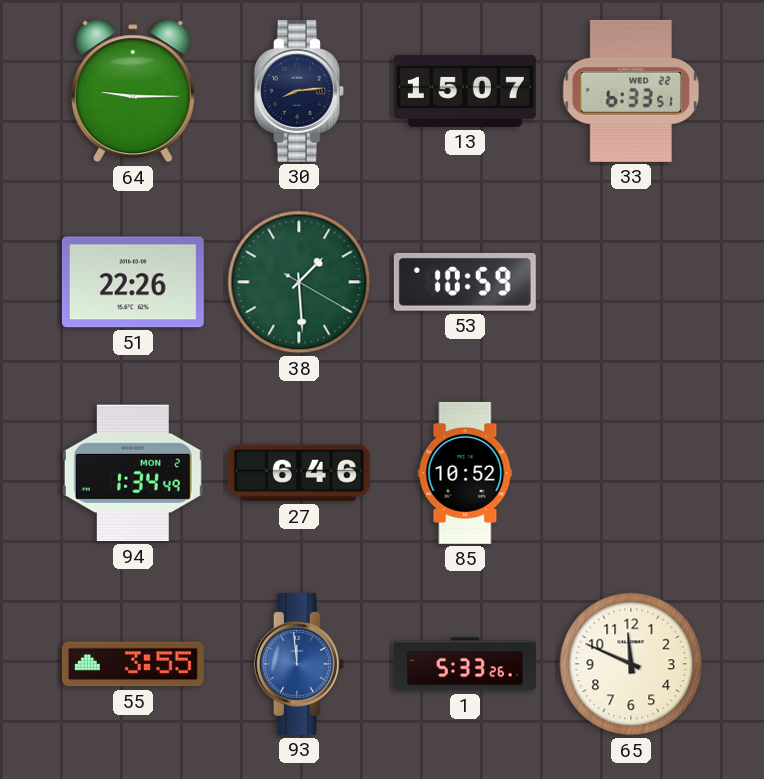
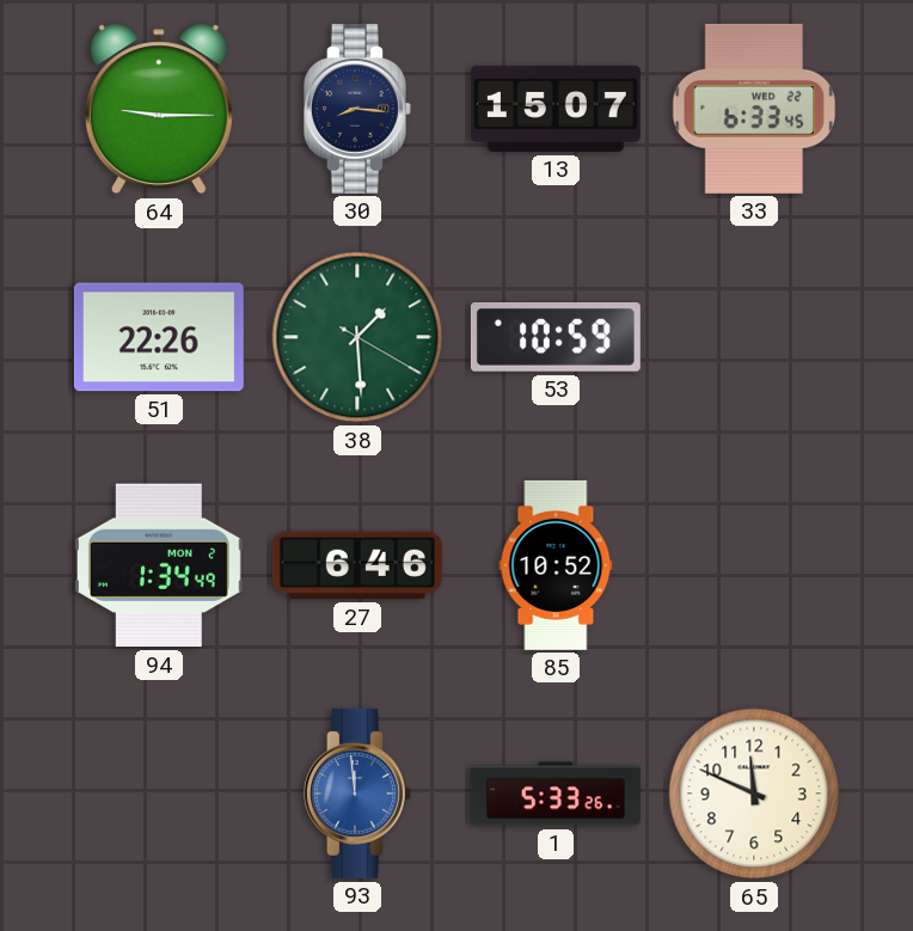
30: 8:14 -> 8:16
33: 6:33:51 -> 6:33:45
55: 3:55 -> none
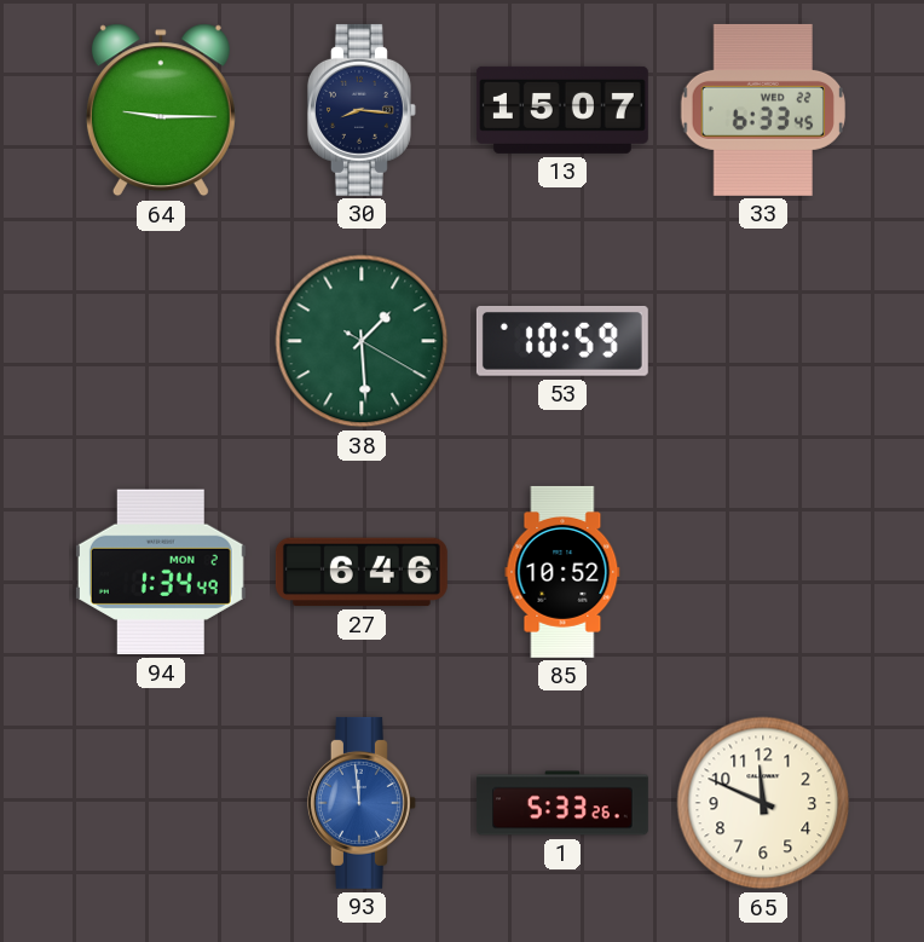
51: 22:26 -> none
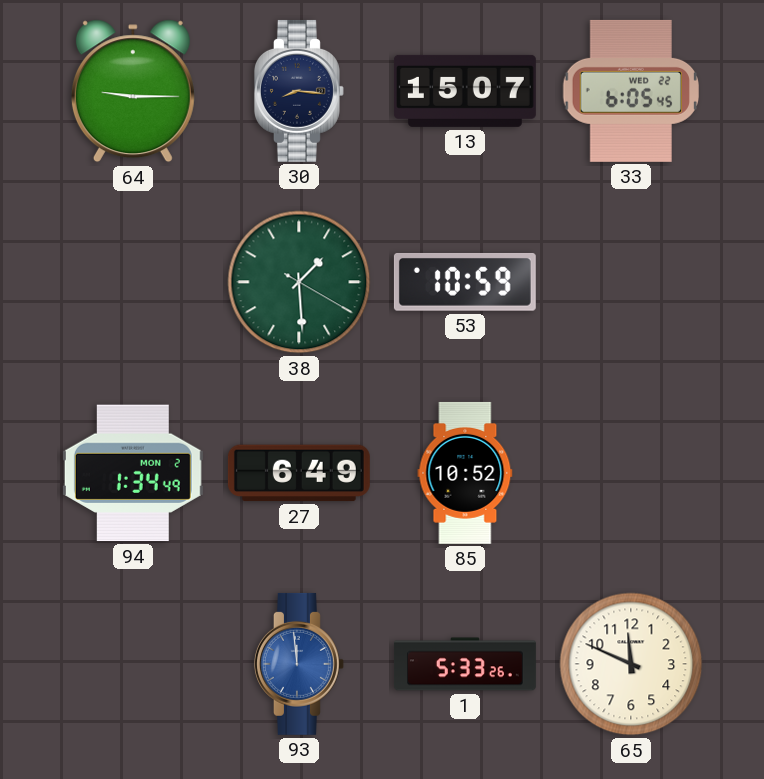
33: 6:33 -> 6:05
27: 6:46 -> 6:49
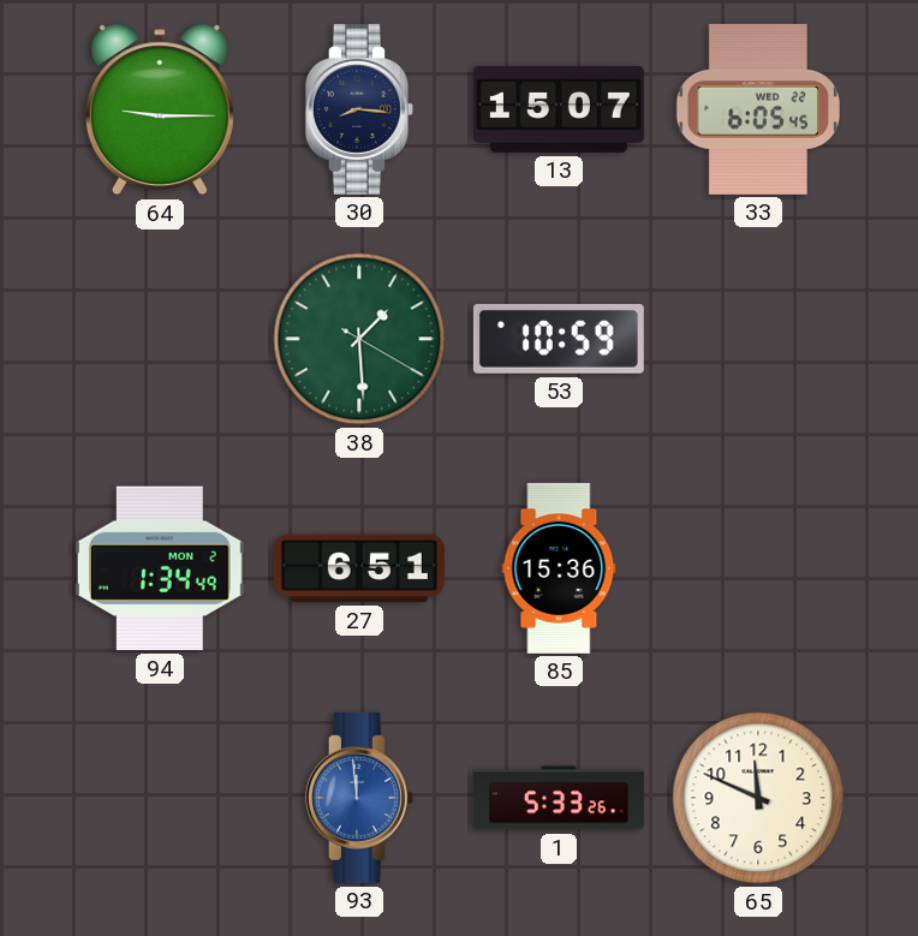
27: 6:49 -> 6:51
85: 10:52 -> 15:36
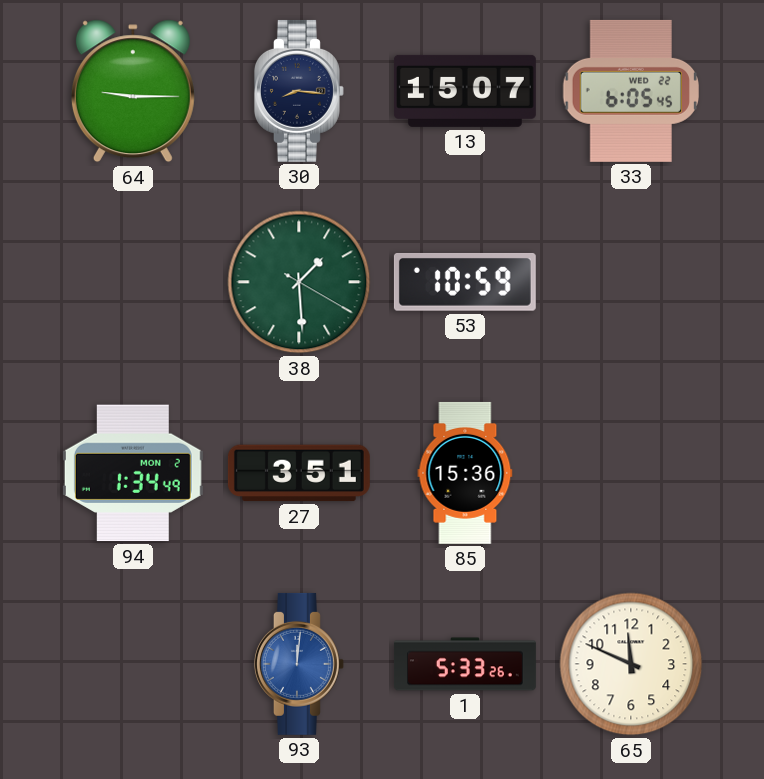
27: 6:51 -> 3:51
93: 11:59 -> 12:01
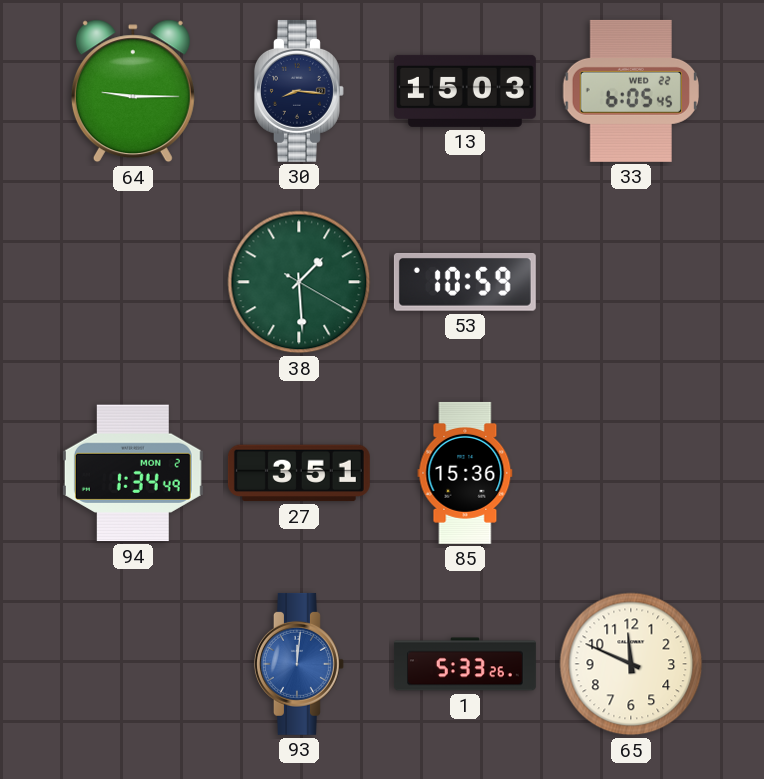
13: 15:07 -> 15:03
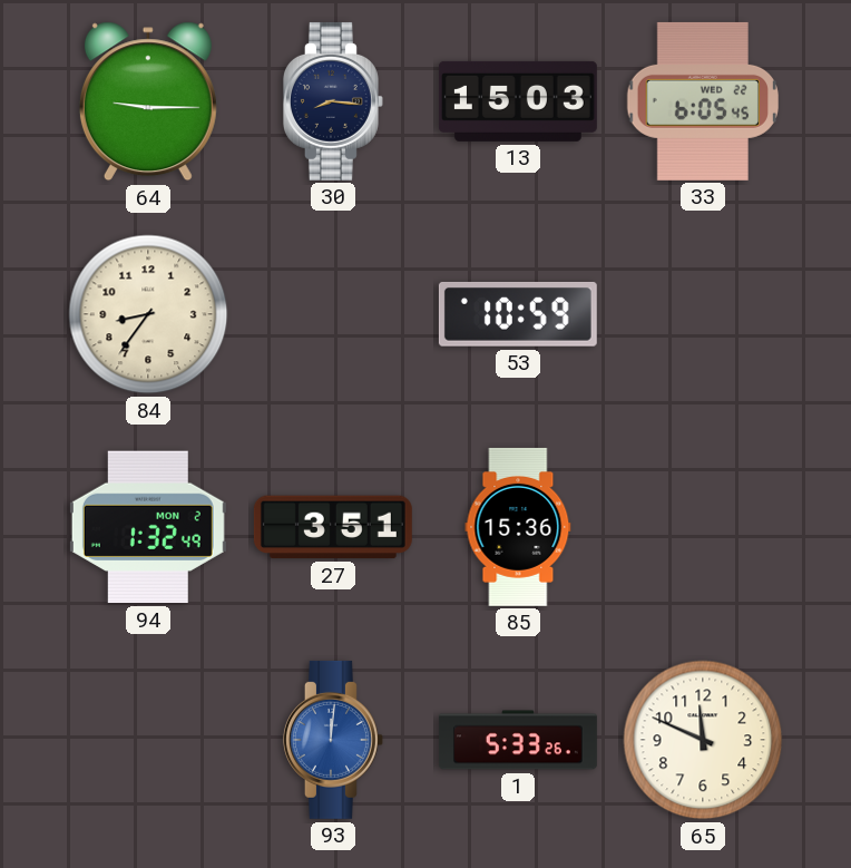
84: none -> 8:36
38: 1:29 -> none
94: 1:34 -> 1:32
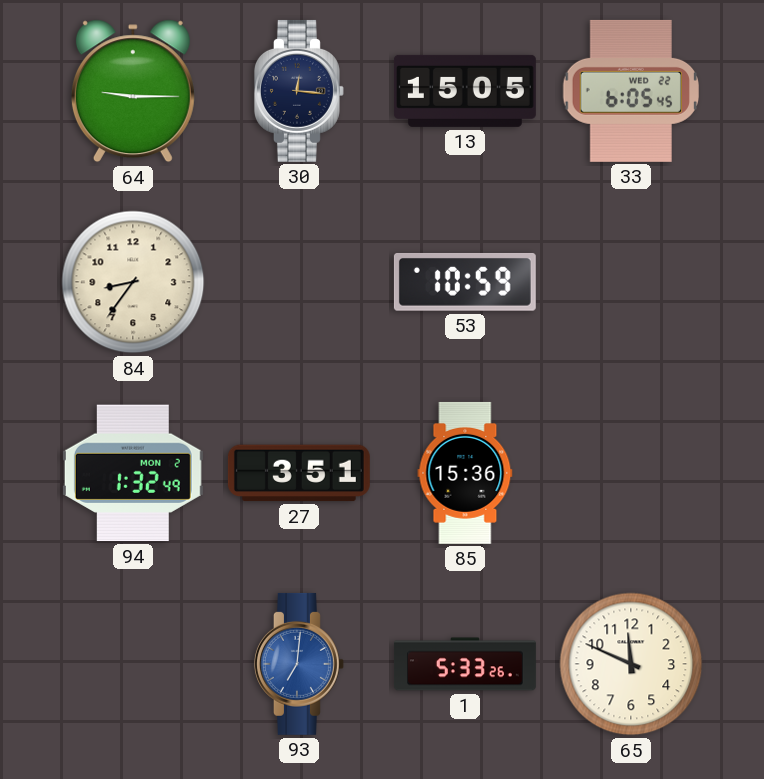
30: 8:16 -> 12:16
13: 15:03 -> 15:05
93: 12:01 -> 7:01
